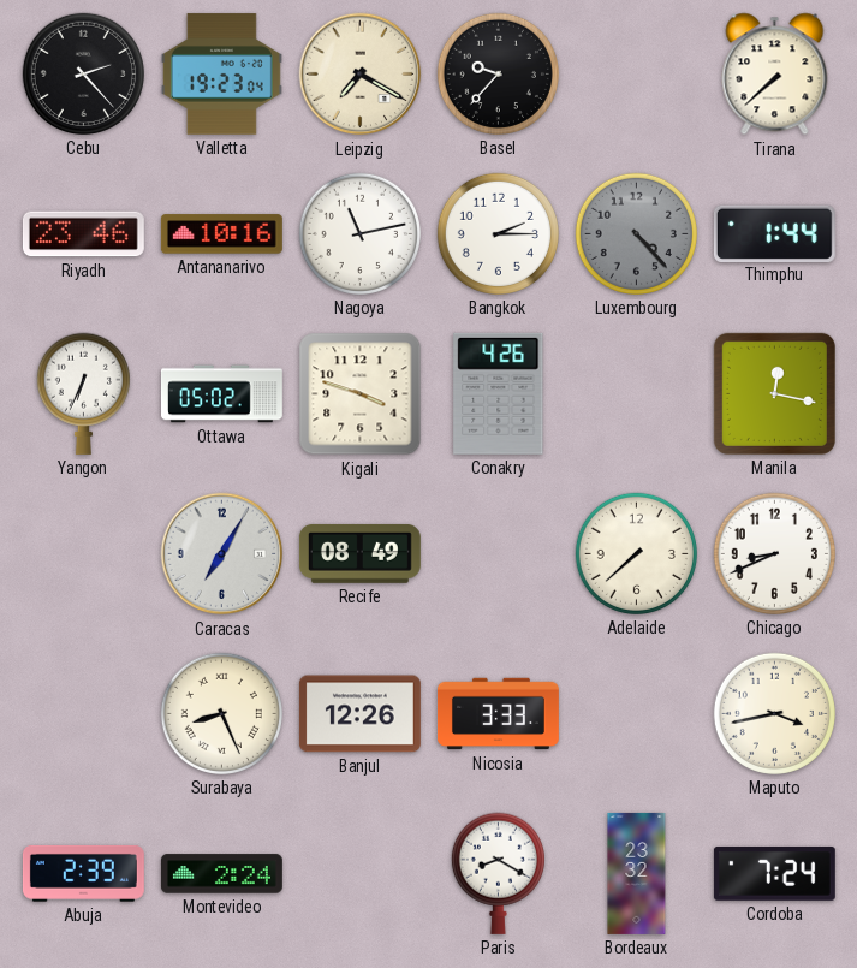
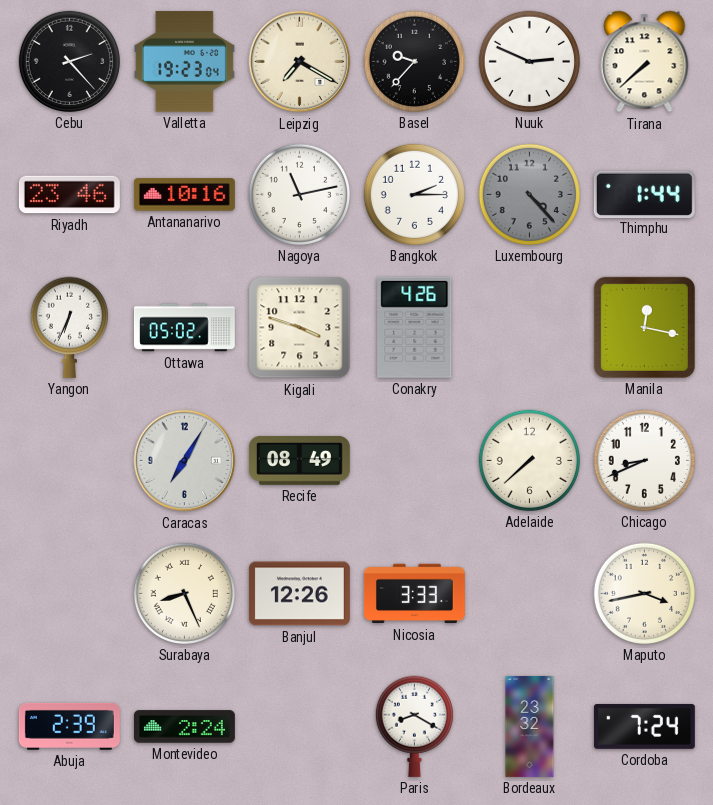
Nuuk: none -> 2:49
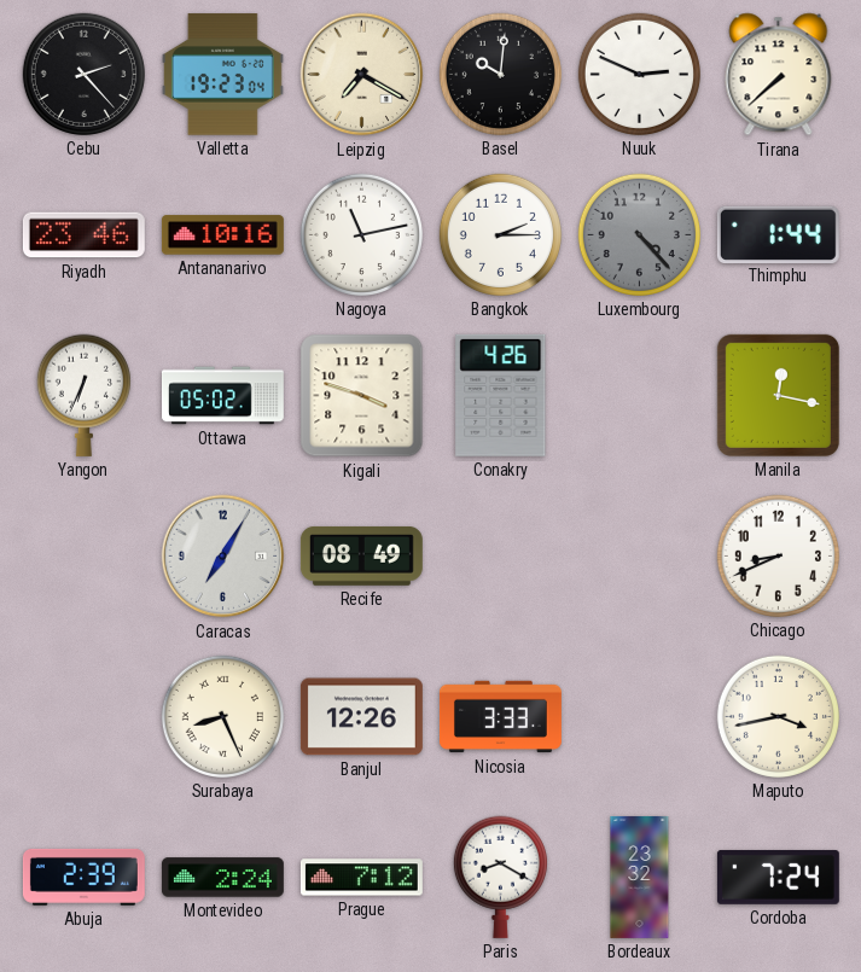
Basel: 9:37 -> 10:01
Adelaide: 7:38 -> none
Prague: none -> 7:12
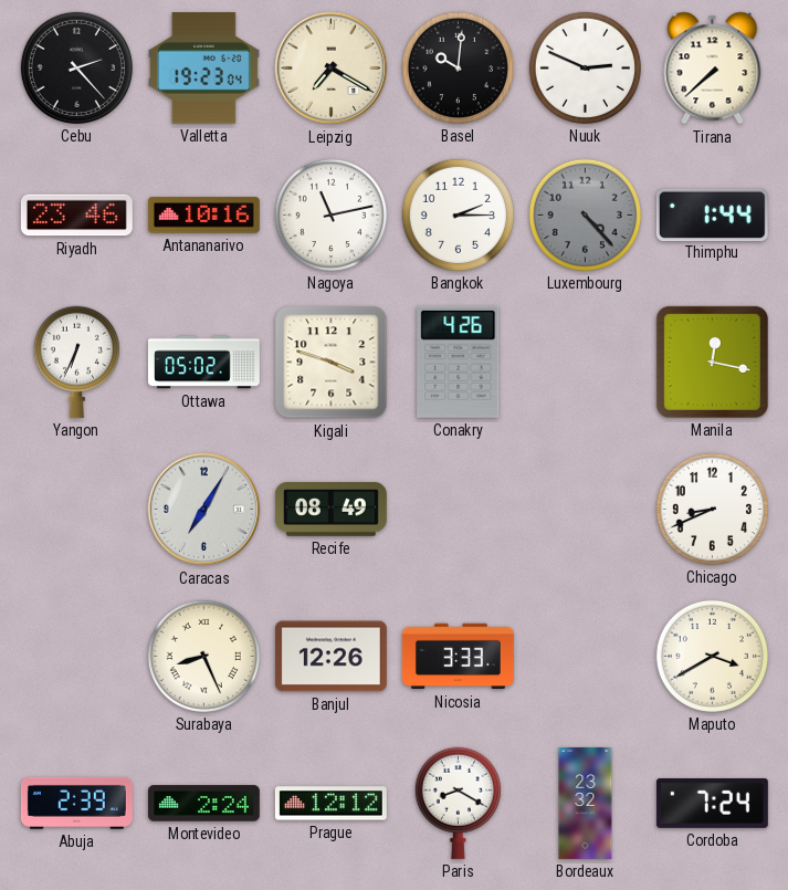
Maputo: 3:43 -> 3:40
Prague: 7:12 -> 12:12
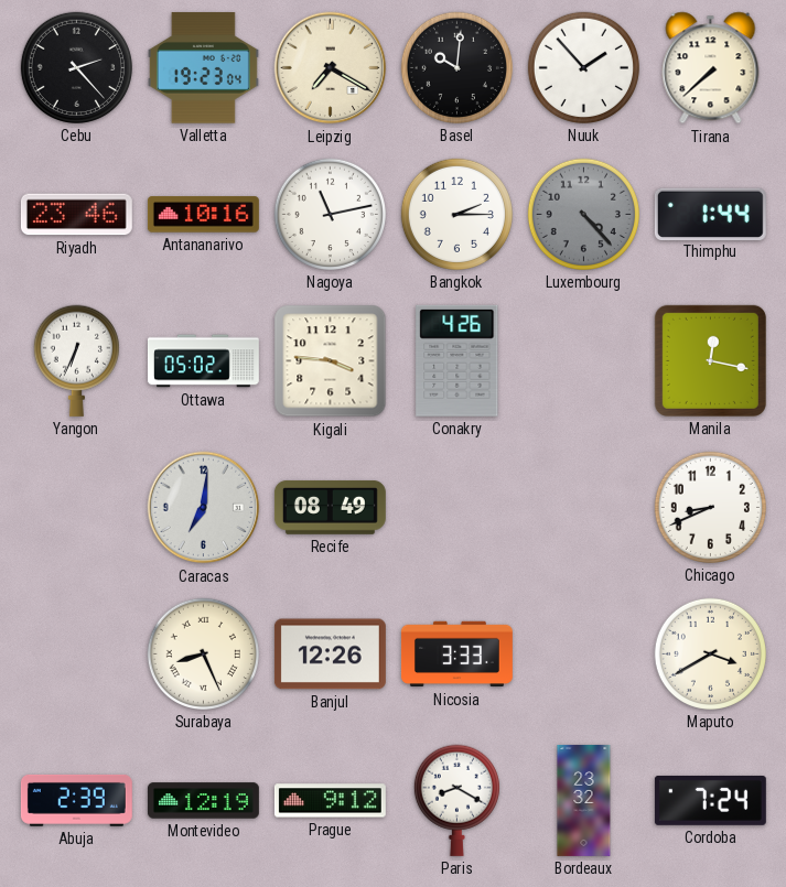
Nuuk: 2:49 -> 1:53
Kigali: 3:48 -> 3:46
Caracas: 7:05 -> 7:01
Montevideo: 2:24 -> 12:19
Prague: 12:12 -> 9:12
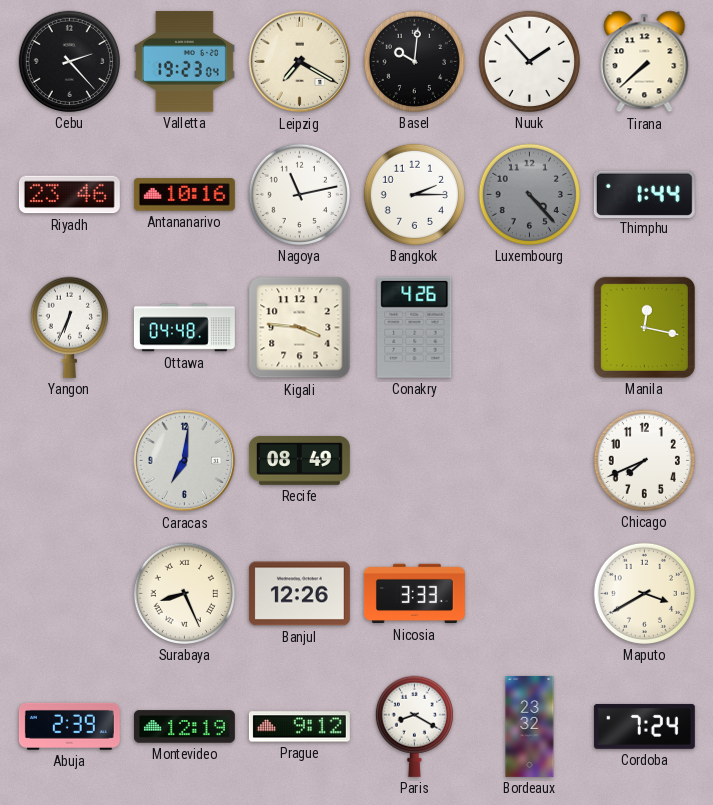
Ottawa: 05:02 -> 04:48
Chicago: 8:41 -> 7:41
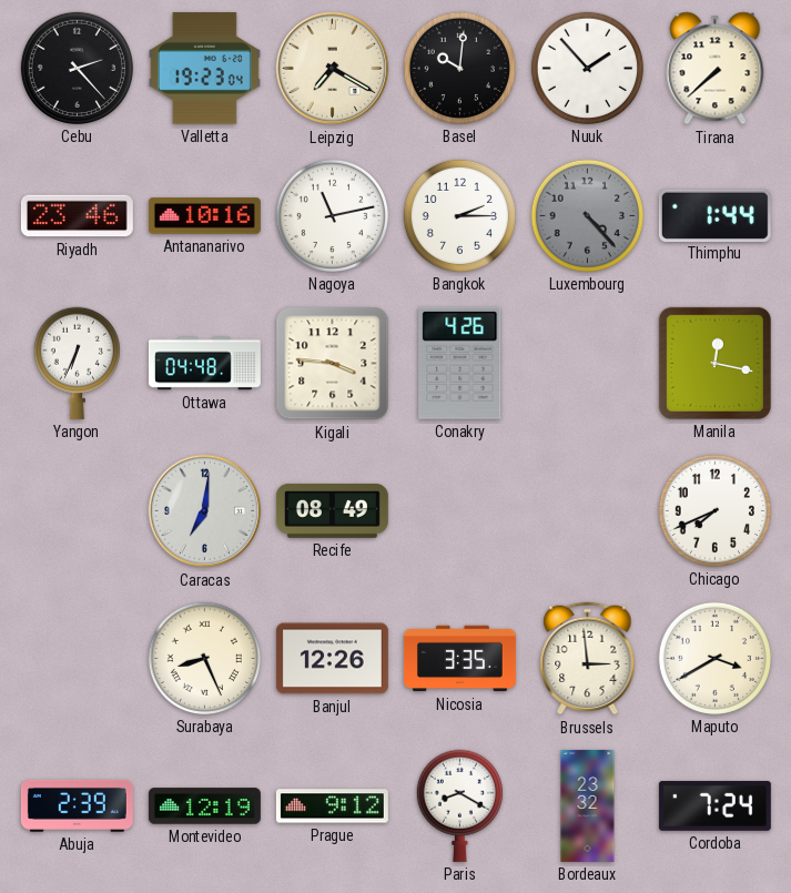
Nicosia: 3:33 -> 3:35
Brussels: none -> 2:59
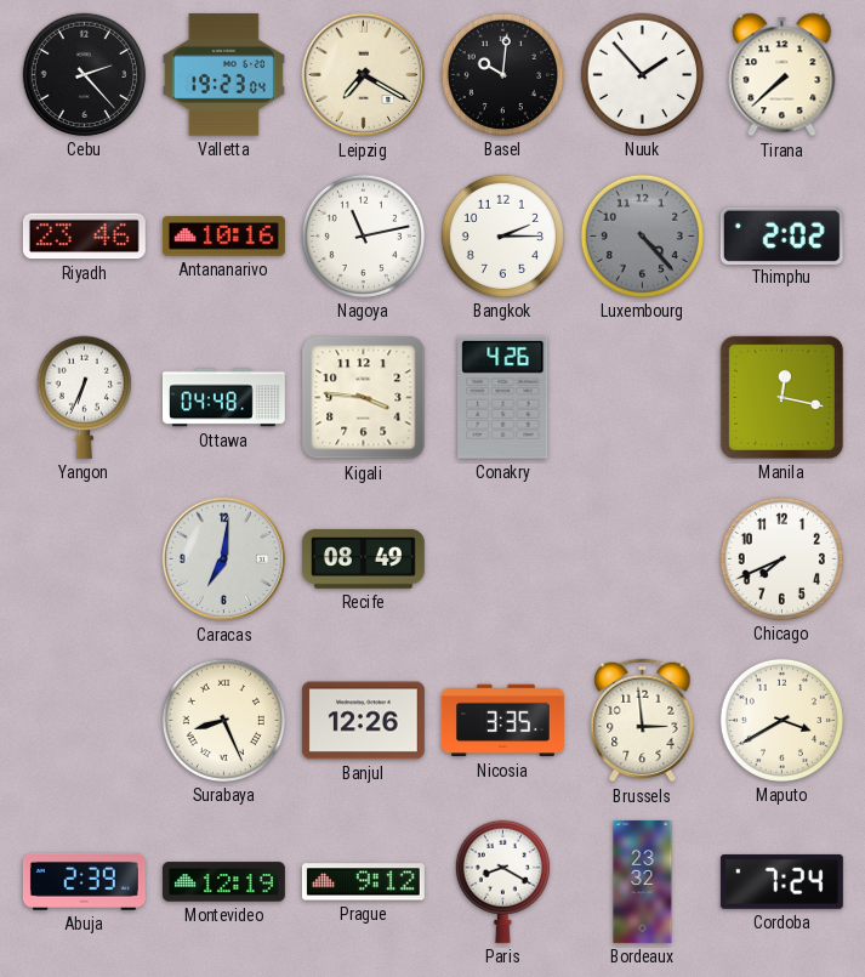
Thimphu: 1:44 -> 2:02
